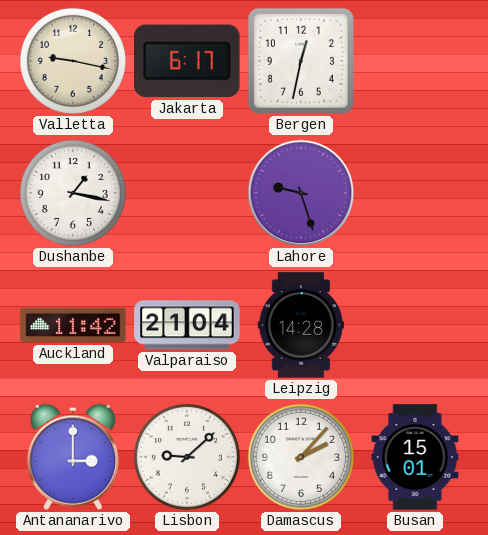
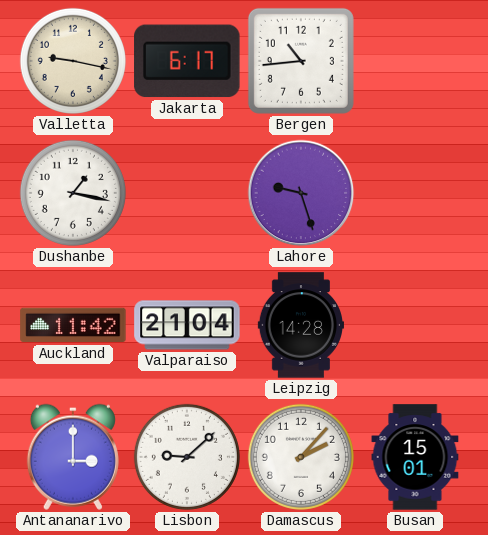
Bergen: 12:32 -> 10:44
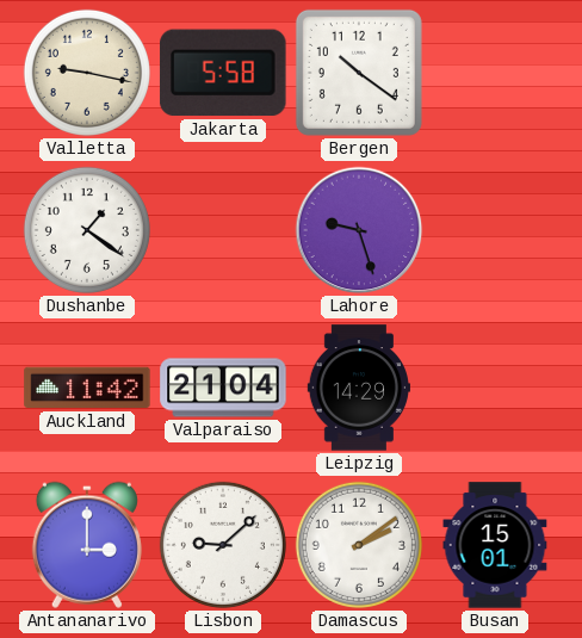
Jakarta: 6:17 -> 5:58
Bergen: 10:44 -> 10:21
Dushanbe: 1:17 -> 1:21
Leipzig: 14:28 -> 14:29
Damascus: 2:07 -> 2:09
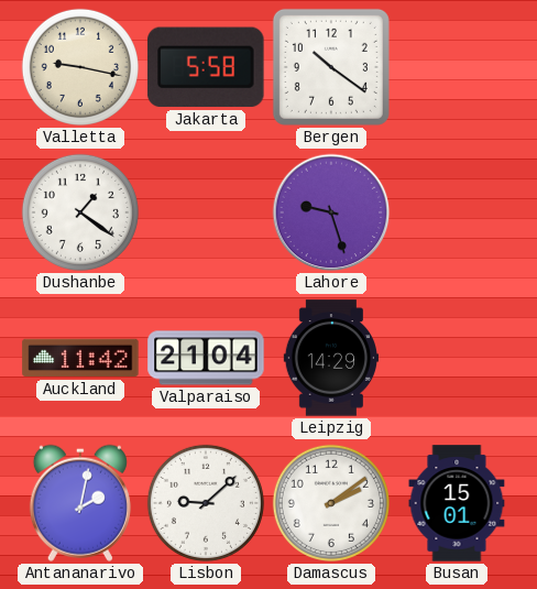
Antananarivo: 3:00 -> 2:02
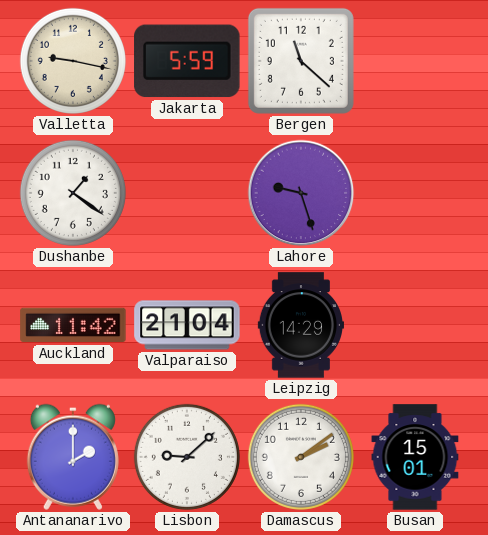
Jakarta: 5:58 -> 5:59
Bergen: 10:21 -> 11:22
Antananarivo: 2:02 -> 2:00
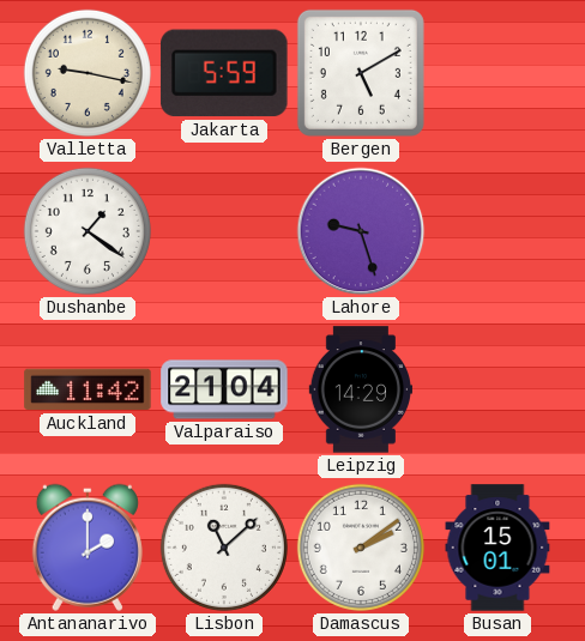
Bergen: 11:22 -> 5:10
Lisbon: 9:08 -> 11:08
